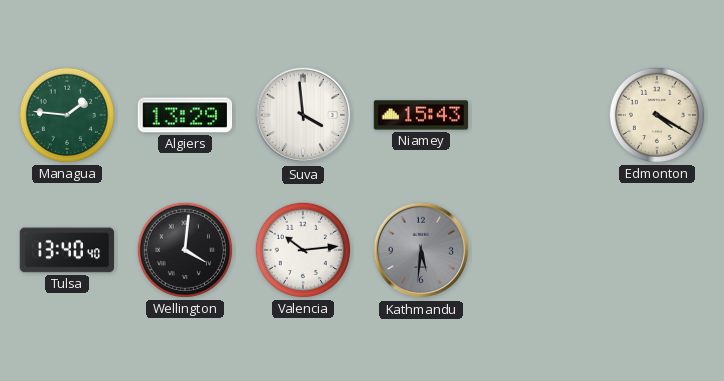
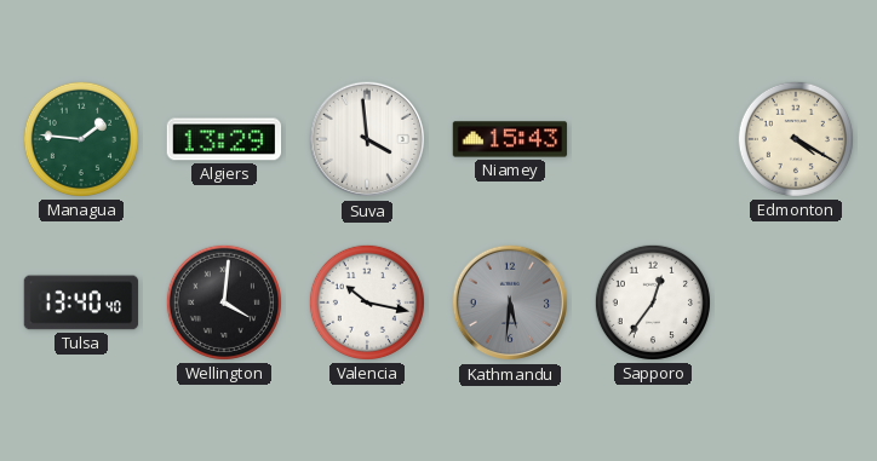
Valencia: 10:14 -> 10:17
Sapporo: none -> 12:36
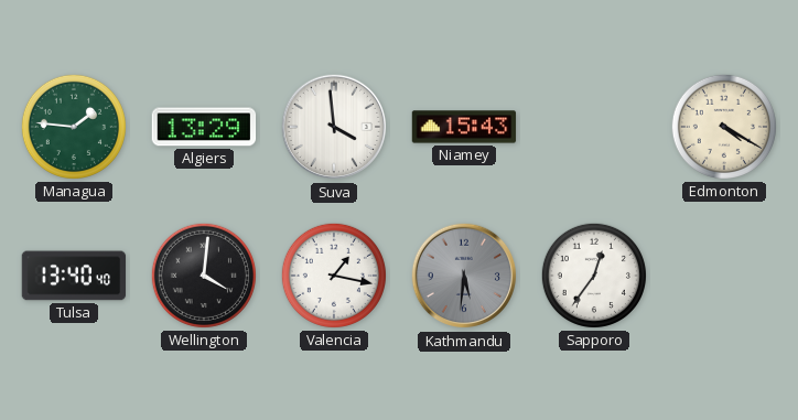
Valencia: 10:17 -> 1:17
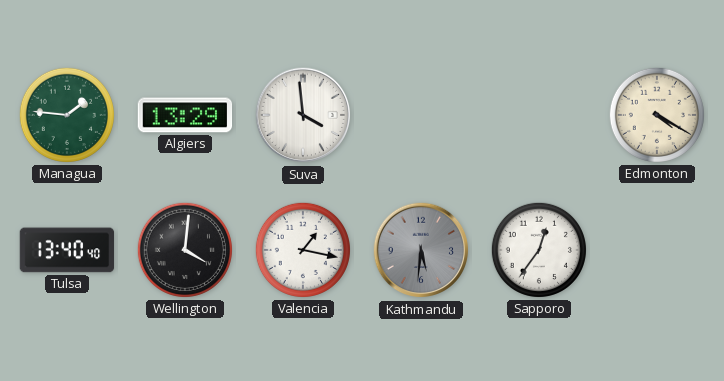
Niamey: 15:43 -> none
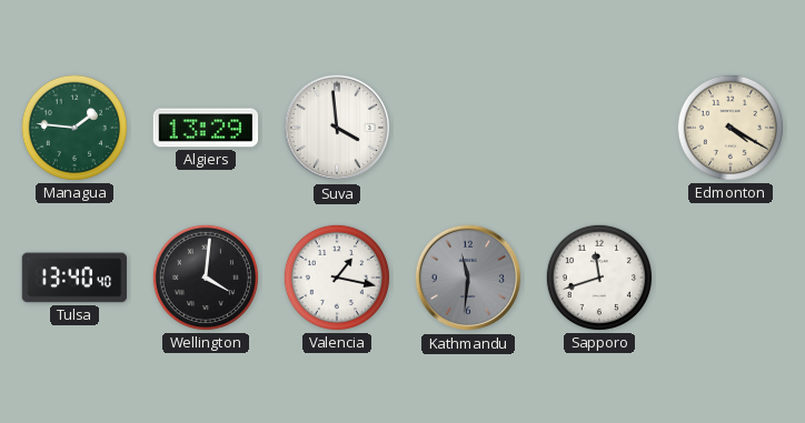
Kathmandu: 5:31 -> 11:31
Sapporo: 12:36 -> 11:42
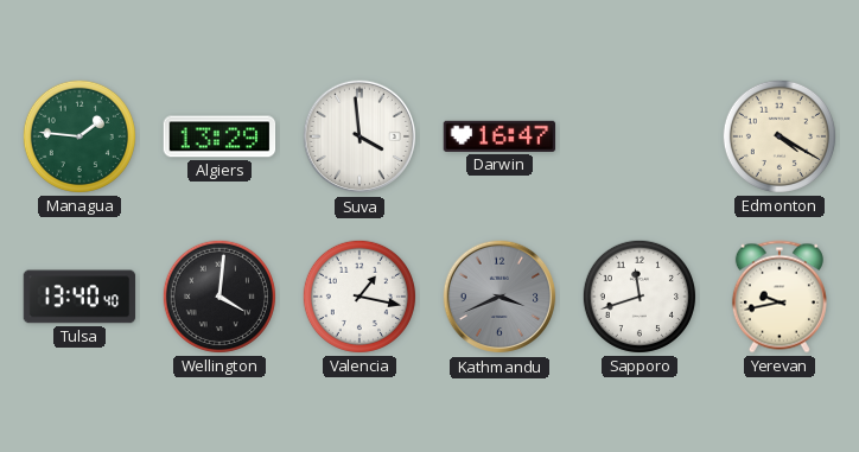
Darwin: none -> 16:47
Kathmandu: 11:31 -> 3:41
Yerevan: none -> 9:43
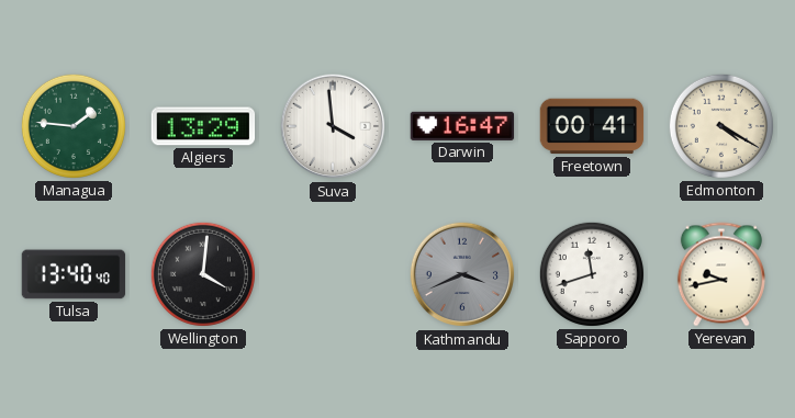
Freetown: none -> 00:41
Valencia: 1:17 -> none
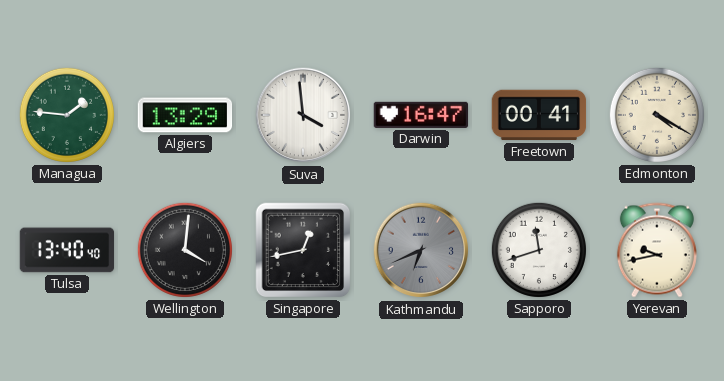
Singapore: none -> 12:43
Kathmandu: 3:41 -> 6:41
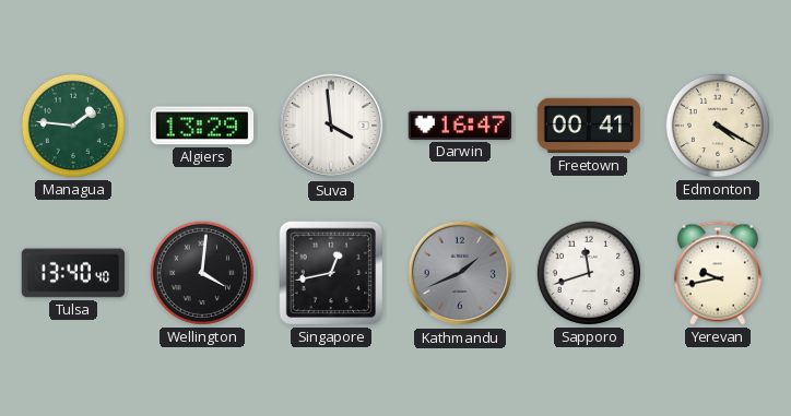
Kathmandu: 6:41 -> 1:41
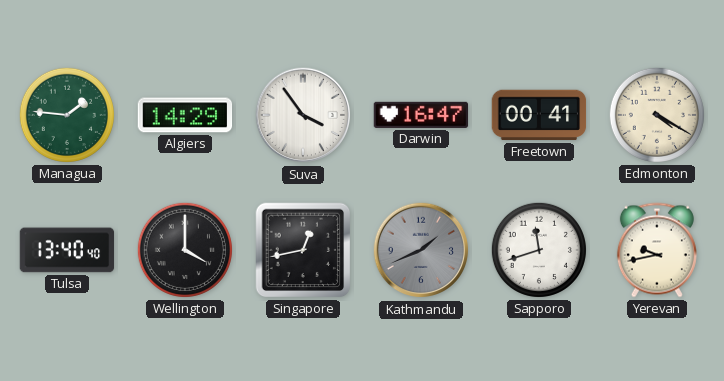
Algiers: 13:29 -> 14:29
Suva: 3:59 -> 3:54
Wellington: 4:01 -> 4:00
